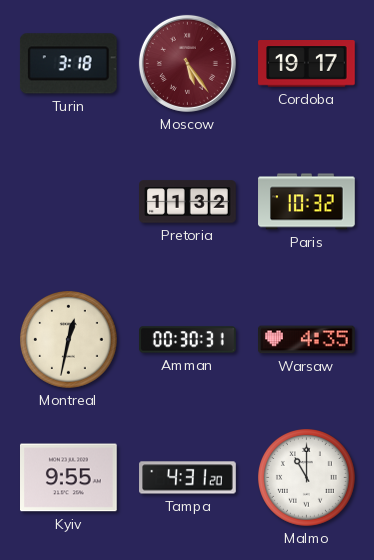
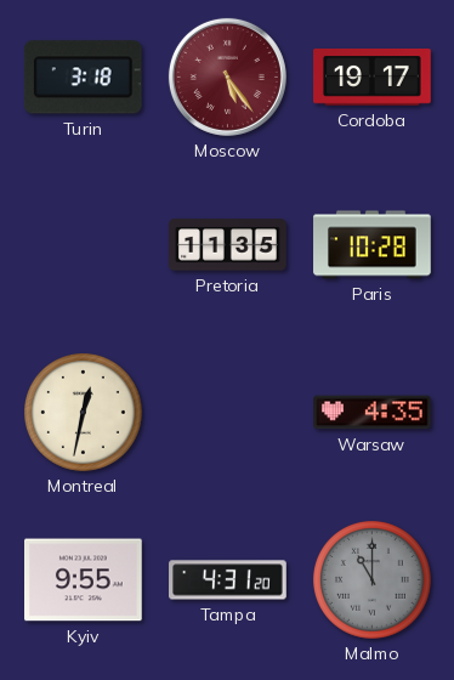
Pretoria: 11:32 -> 11:35
Paris: 10:32 -> 10:28
Amman: 00:30 -> none
Malmo dial: white -> grey
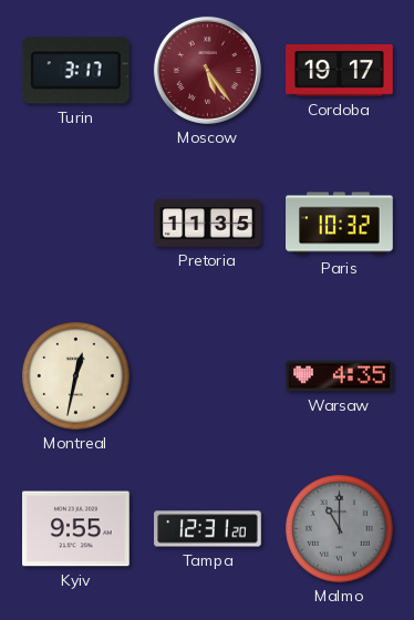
Turin: 3:18 -> 3:17
Paris: 10:28 -> 10:32
Tampa: 4:31 -> 12:31
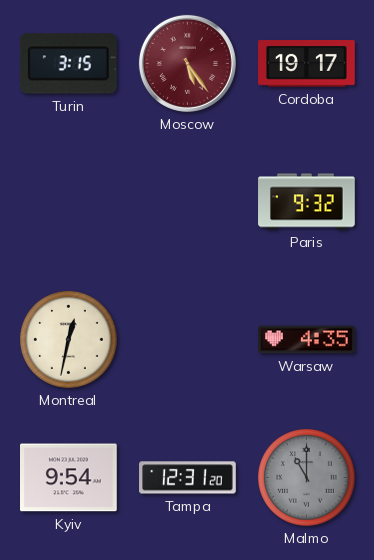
Turin: 3:17 -> 3:15
Pretoria: 11:35 -> none
Paris: 10:32 -> 9:32
Kyiv: 9:55 -> 9:54
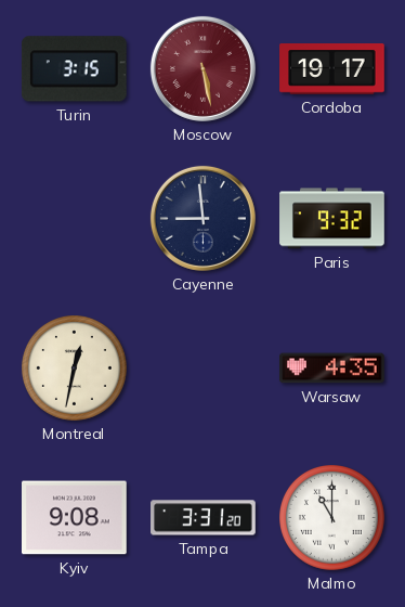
Moscow: 5:24 -> 5:28
Cayenne: none -> 8:59
Kyiv: 9:54 -> 9:08
Tampa: 12:31 -> 3:31
Malmo dial: grey -> white
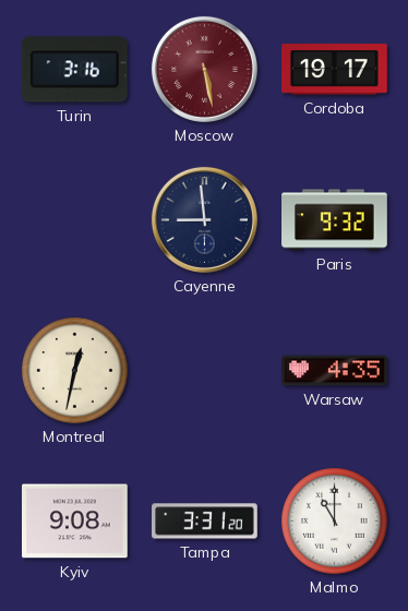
Turin: 3:15 -> 3:16
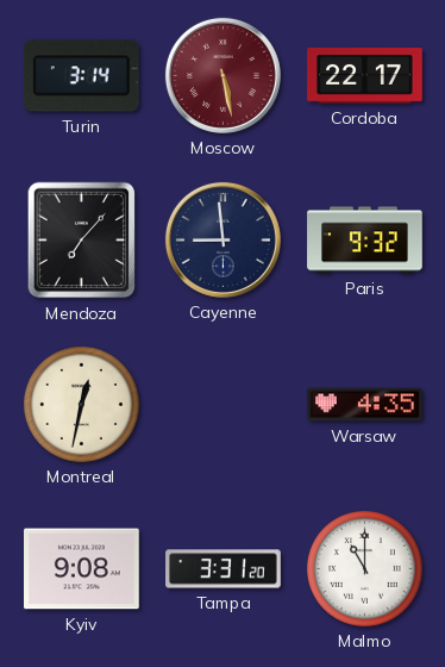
Turin: 3:16 -> 3:14
Cordoba: 19:17 -> 22:17
Mendoza: none -> 7:07
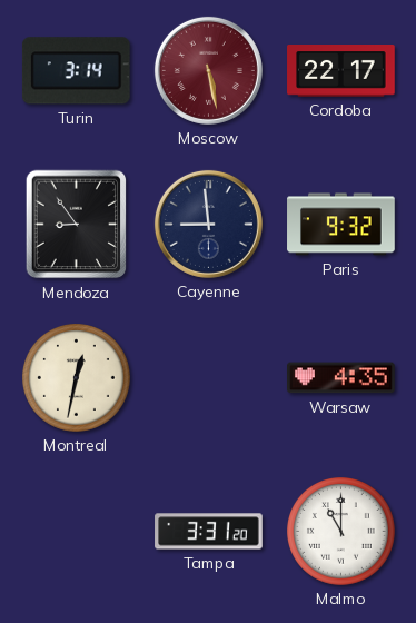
Mendoza: 7:07 -> 8:54
Kyiv: 9:08 -> none
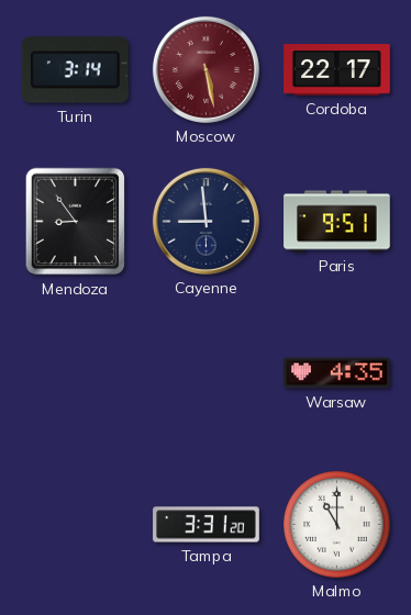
Paris: 9:32 -> 9:51
Montreal: 12:32 -> none
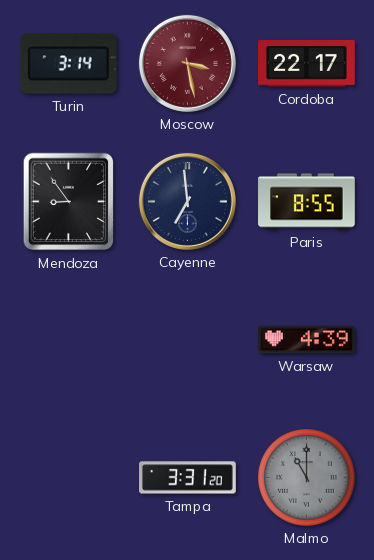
Moscow: 5:28 -> 3:28
Cayenne: 8:59 -> 6:59
Paris: 9:51 -> 8:55
Warsaw: 4:35 -> 4:39
Malmo dial: white -> grey
